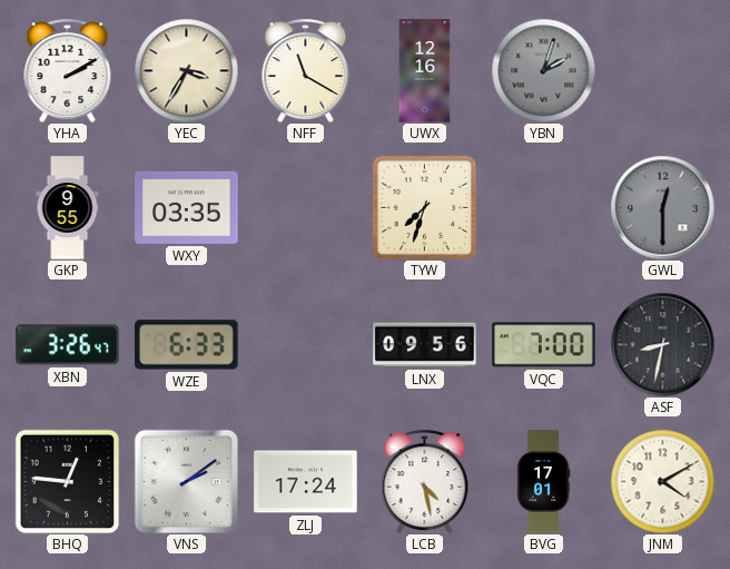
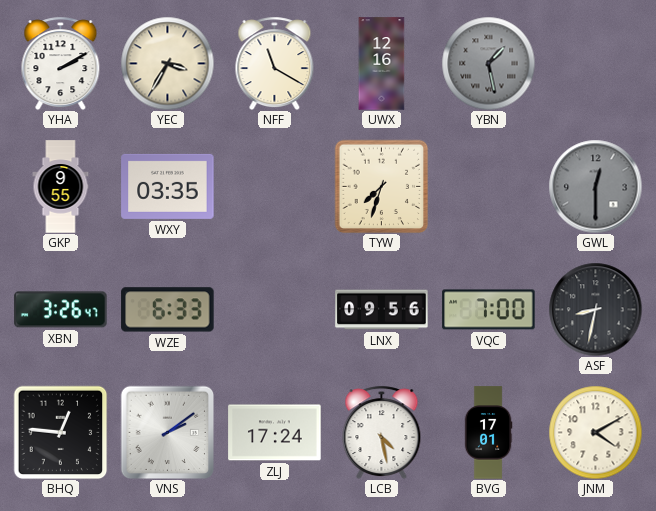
YBN: 2:03 -> 1:28
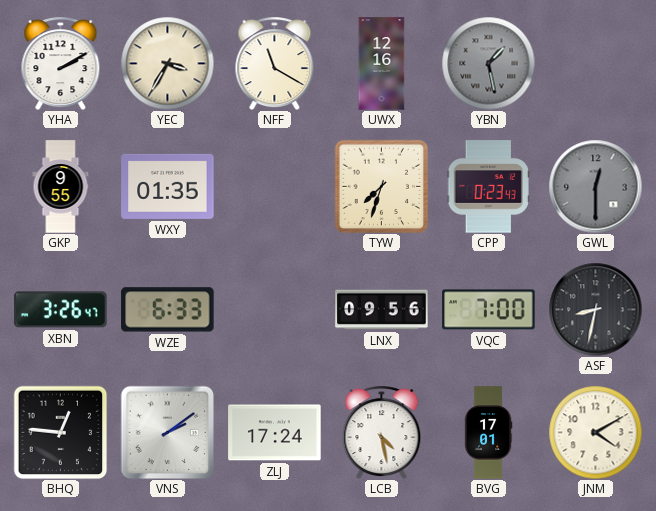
WXY: 03:35 -> 01:35
CPP: none -> 0:23
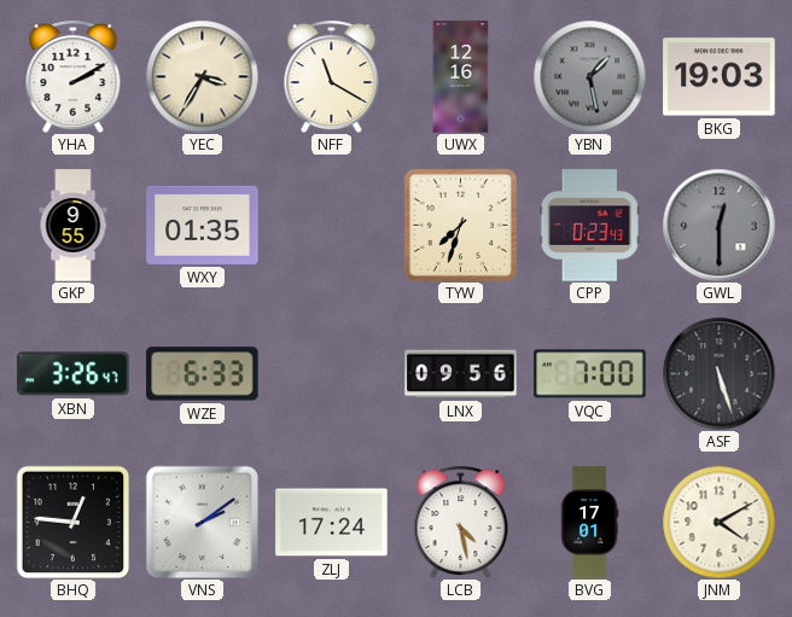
BKG: none -> 19:03
ASF: 8:32 -> 5:27
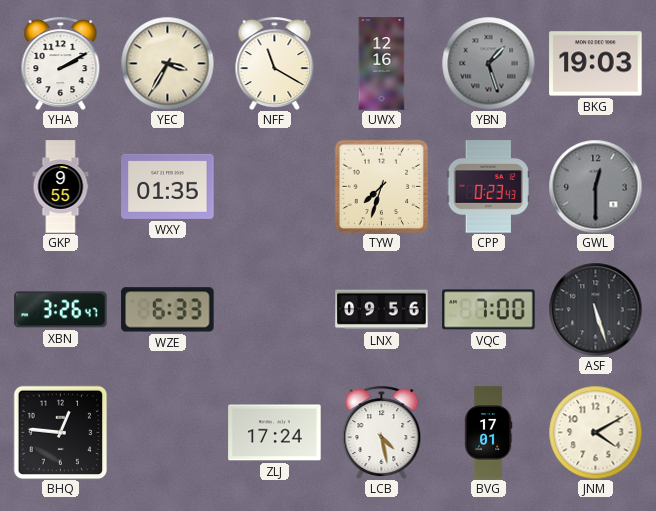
YBN: 1:28 -> 1:27
VNS: 2:09 -> none
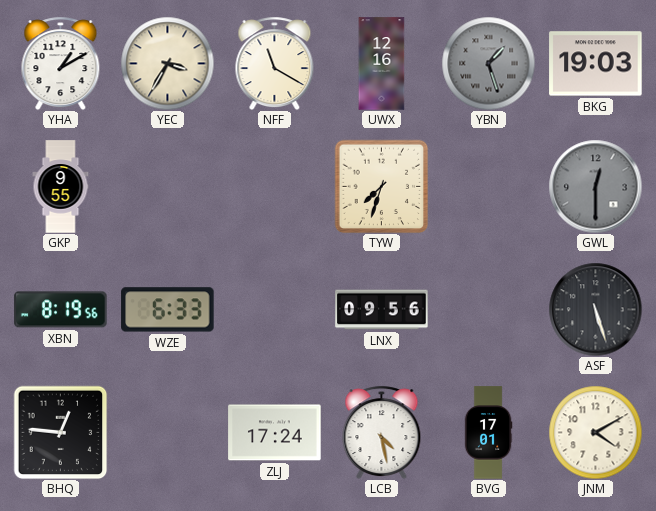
YHA: 2:10 -> 1:10
WXY: 01:35 -> none
CPP: 0:23 -> none
XBN: 3:26 -> 8:19
VQC: 7:00 -> none
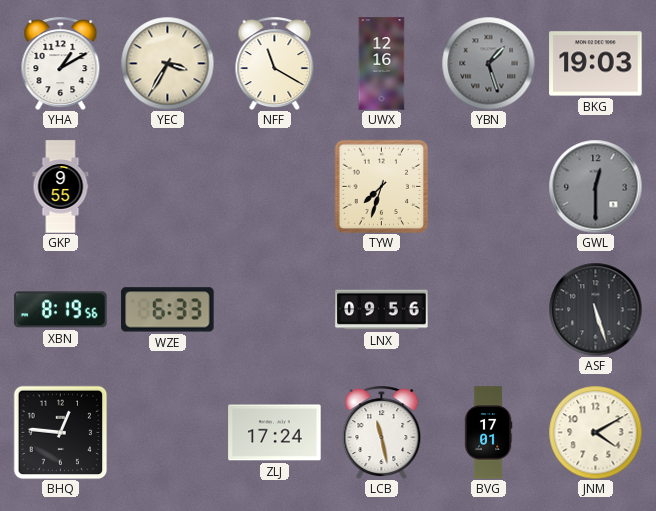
LCB: 4:28 -> 11:28
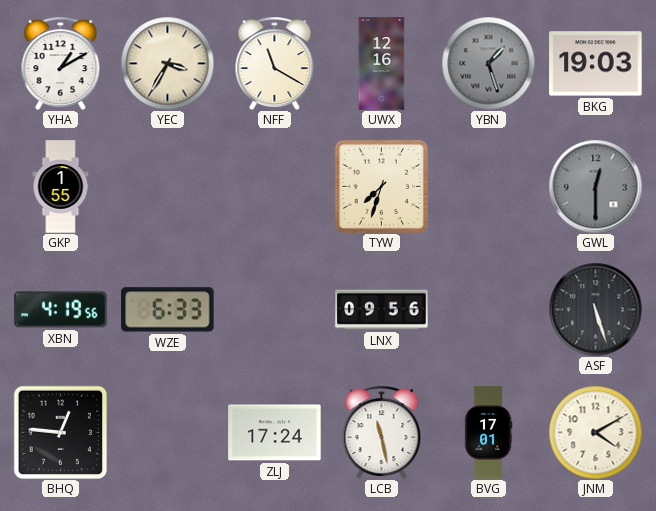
GKP: 9:55 -> 1:55
XBN: 8:19 -> 4:19
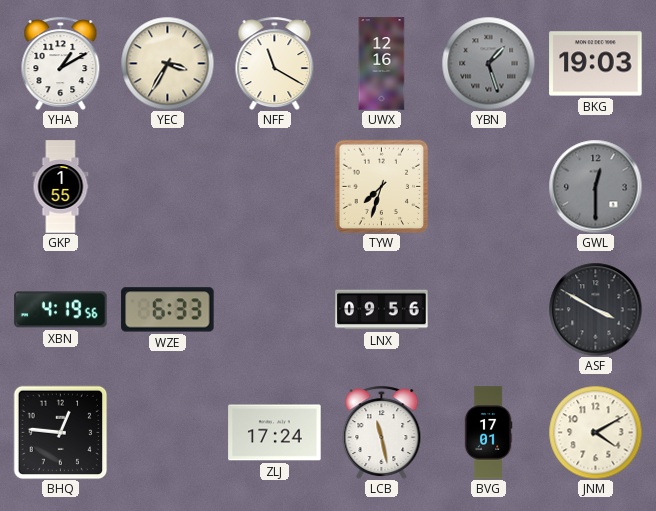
ASF: 5:27 -> 3:50
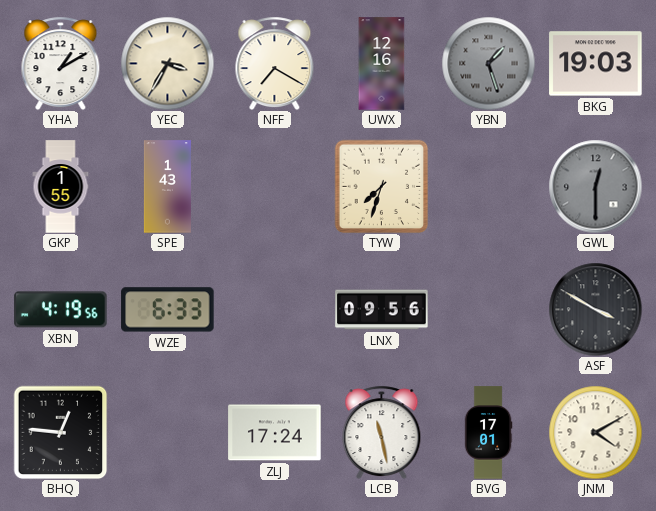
NFF: 11:20 -> 7:20
SPE: none -> 1:43
